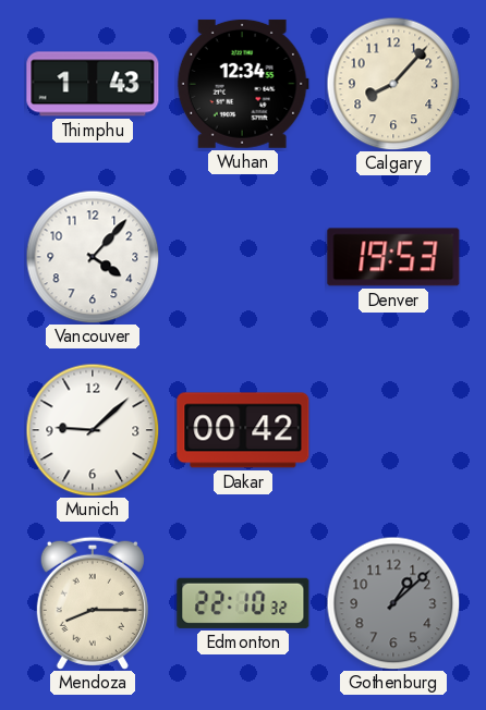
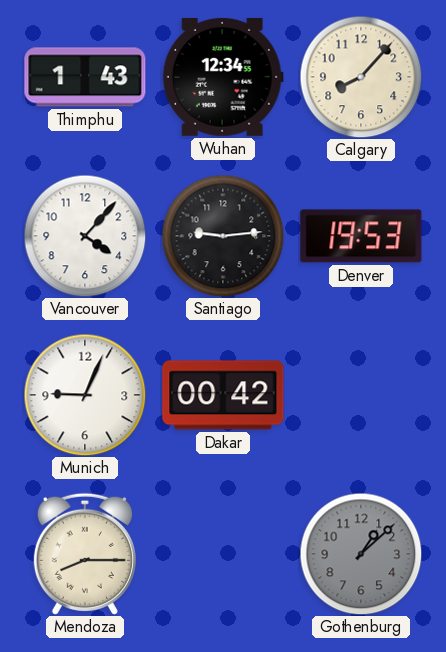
Santiago: none -> 9:14
Munich: 9:08 -> 9:04
Edmonton: 22:10 -> none
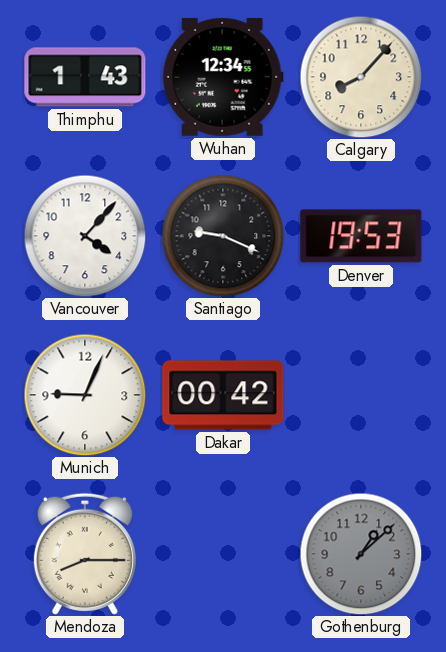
Santiago: 9:14 -> 9:19
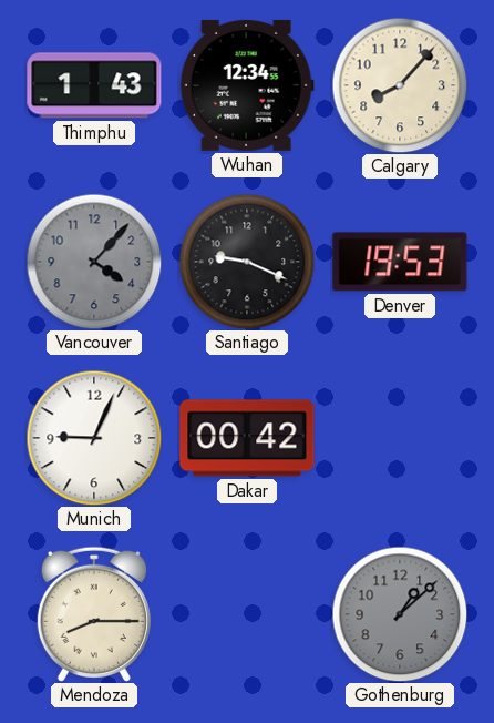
Vancouver dial: white -> grey
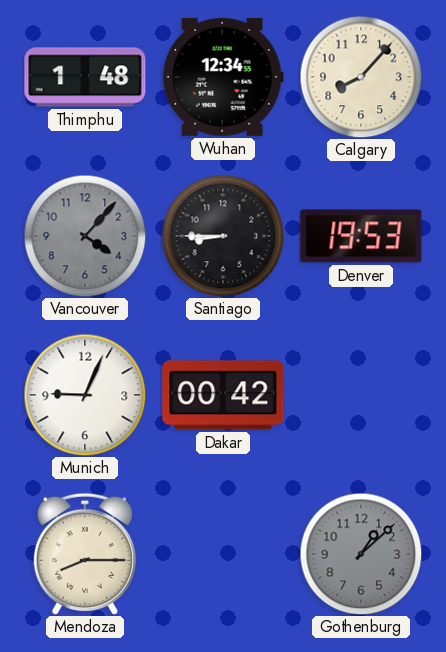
Thimphu: 1:43 -> 1:48
Santiago: 9:19 -> 8:45
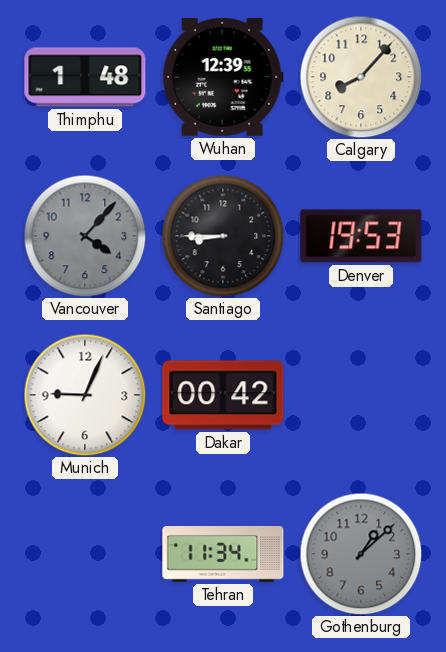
Wuhan: 12:34 -> 12:39
Mendoza: 8:15 -> none
Tehran: none -> 11:34
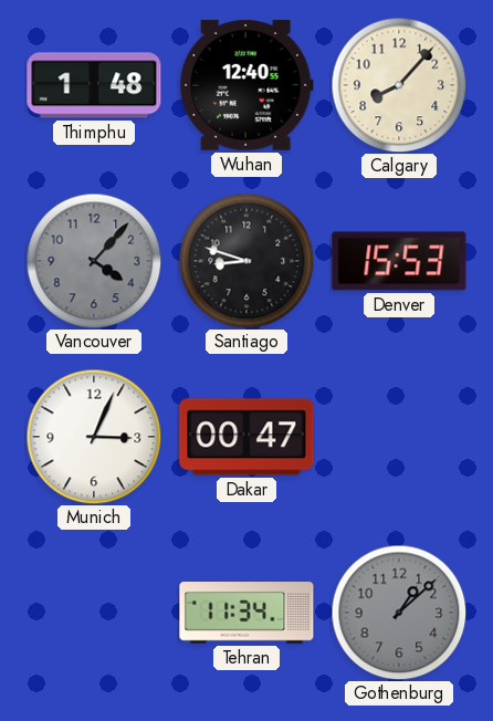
Wuhan: 12:39 -> 12:40
Santiago: 8:45 -> 8:48
Denver: 19:53 -> 15:53
Munich: 9:04 -> 3:04
Dakar: 00:42 -> 00:47
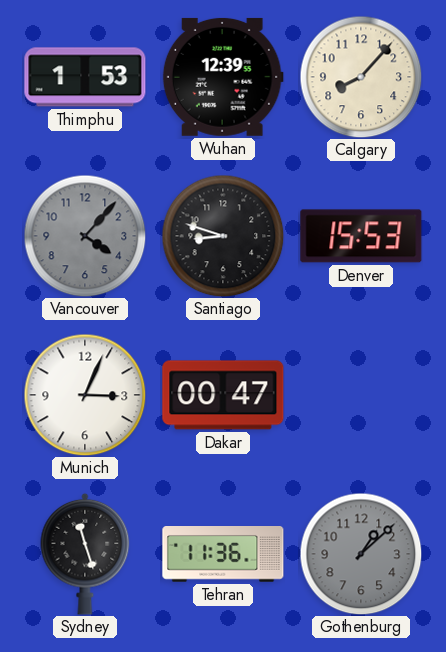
Thimphu: 1:48 -> 1:53
Wuhan: 12:40 -> 12:39
Sydney: none -> 11:27
Tehran: 11:34 -> 11:36
